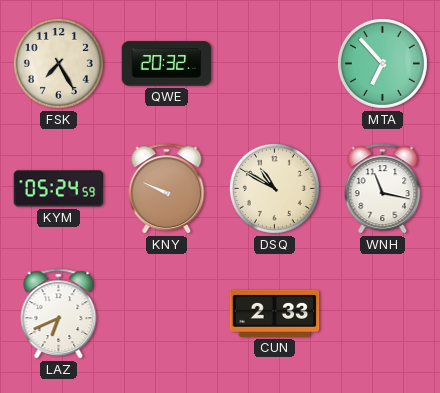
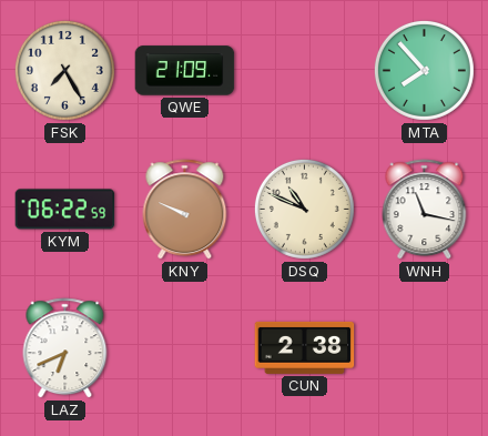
QWE: 20:32 -> 21:09
MTA: 6:53 -> 7:53
KYM: 05:24 -> 06:22
DSQ: 10:50 -> 10:49
CUN: 2:33 -> 2:38
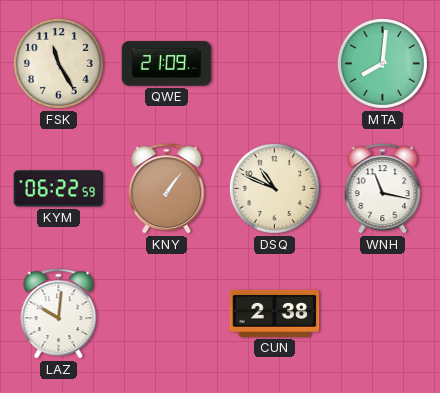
FSK: 7:25 -> 11:25
MTA: 7:53 -> 8:01
KNY: 9:49 -> 1:06
LAZ: 6:41 -> 10:01
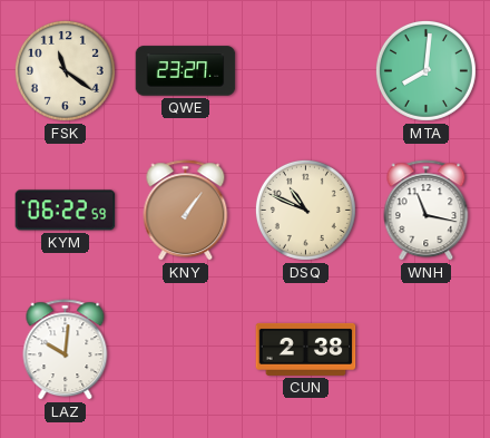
FSK: 11:25 -> 11:21
QWE: 21:09 -> 23:27
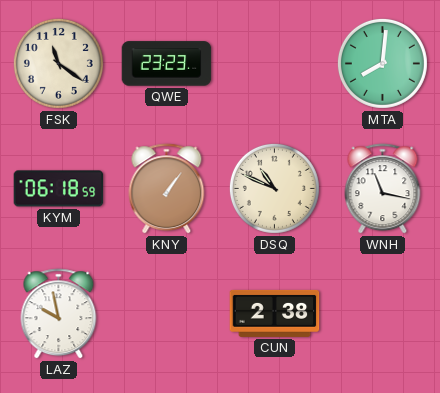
QWE: 23:27 -> 23:23
KYM: 06:22 -> 06:18
LAZ: 10:01 -> 9:58
